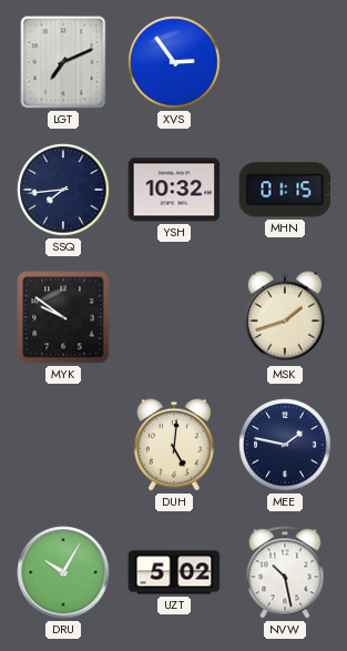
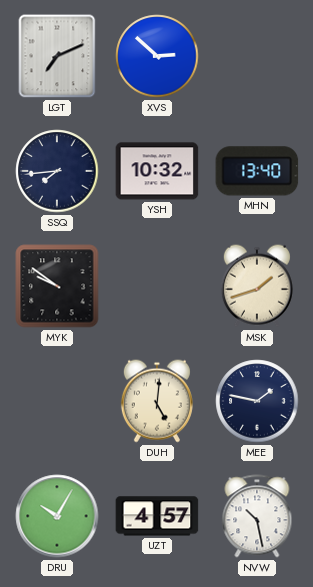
XVS: 2:54 -> 2:52
MHN: 01:15 -> 13:40
UZT: 5:02 -> 4:57
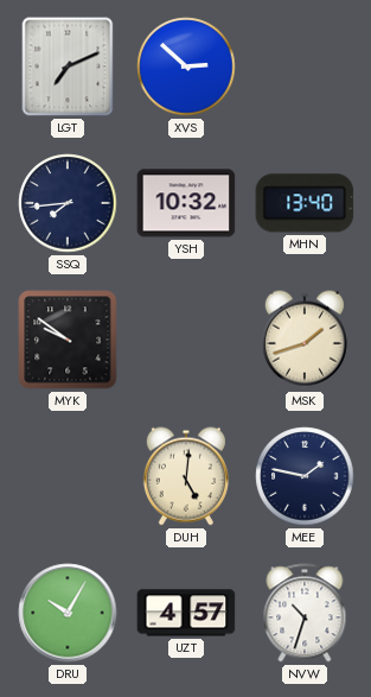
NVW: 10:28 -> 10:33
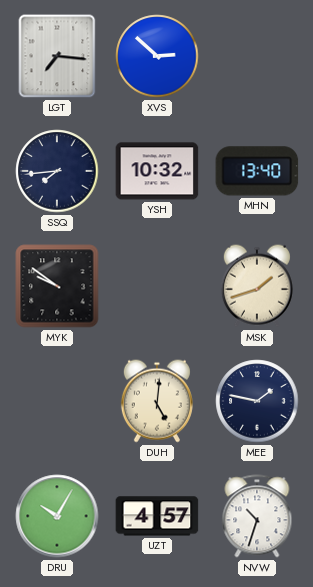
LGT: 7:11 -> 7:16
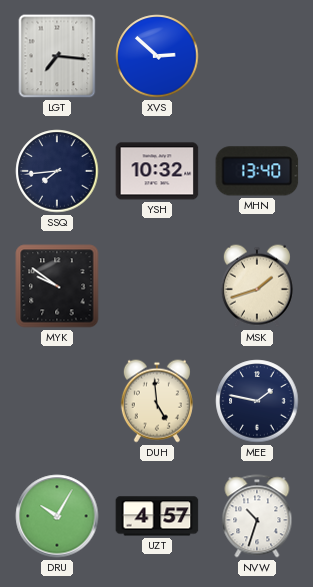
DUH: 5:01 -> 4:59
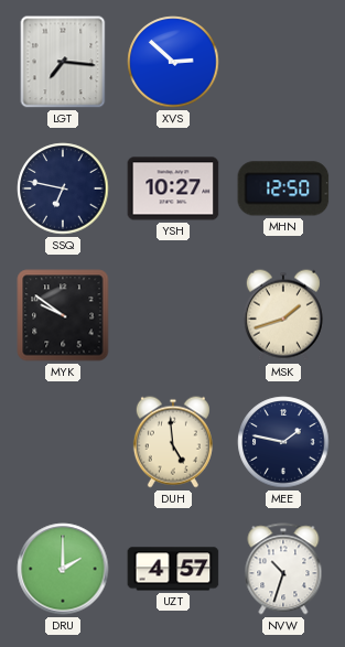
SSQ: 7:44 -> 6:47
YSH: 10:32 -> 10:27
MHN: 13:40 -> 12:50
DRU: 10:05 -> 2:00
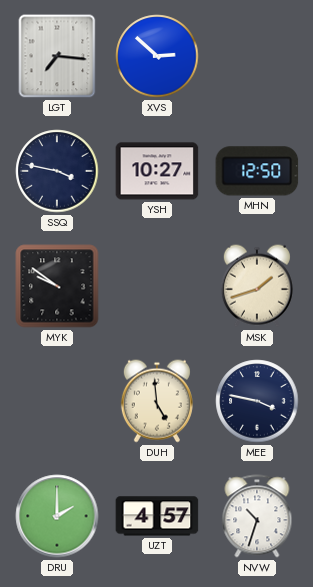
SSQ: 6:47 -> 3:47
MEE: 1:47 -> 3:47
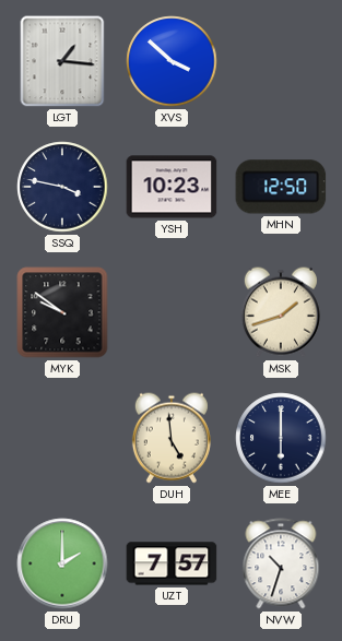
LGT: 7:16 -> 1:16
XVS: 2:52 -> 3:52
YSH: 10:27 -> 10:23
MEE: 3:47 -> 6:00
UZT: 4:57 -> 7:57
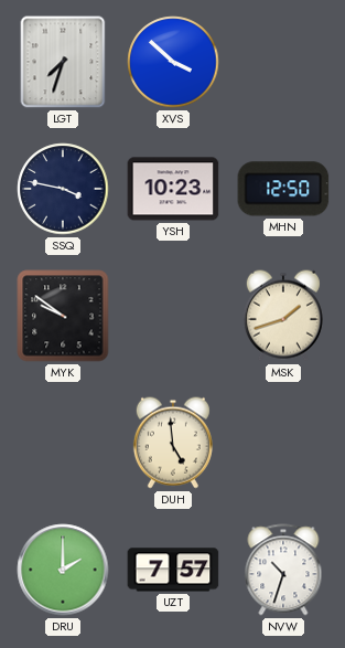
LGT: 1:16 -> 7:33
MEE: 6:00 -> none
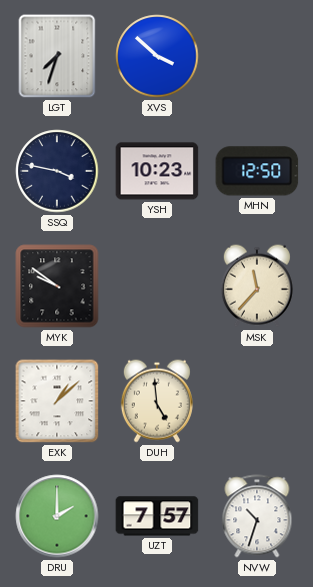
MSK: 1:42 -> 11:37
EXK: none -> 1:08
